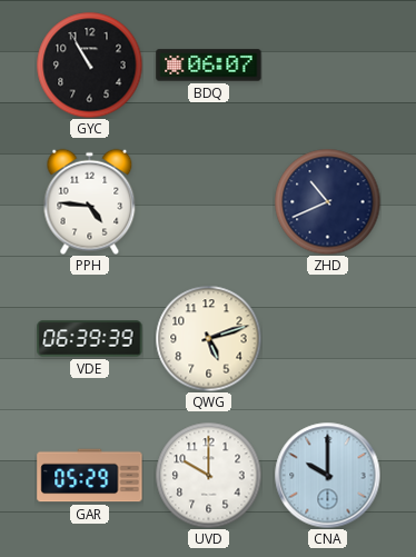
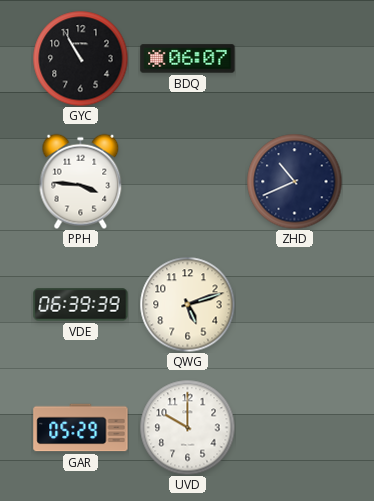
PPH: 4:46 -> 3:46
CNA: 10:00 -> none
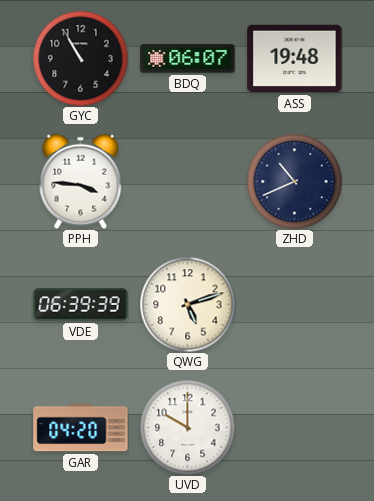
ASS: none -> 19:48
GAR: 05:29 -> 04:20
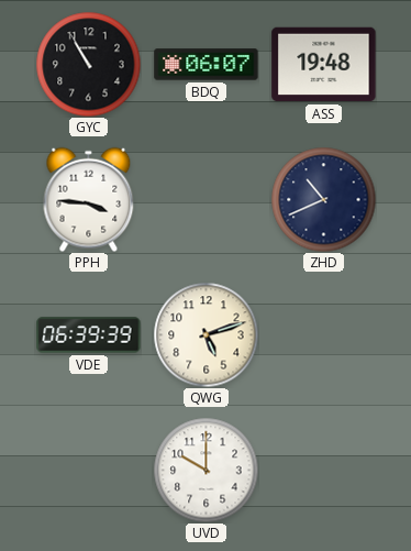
GAR: 04:20 -> none
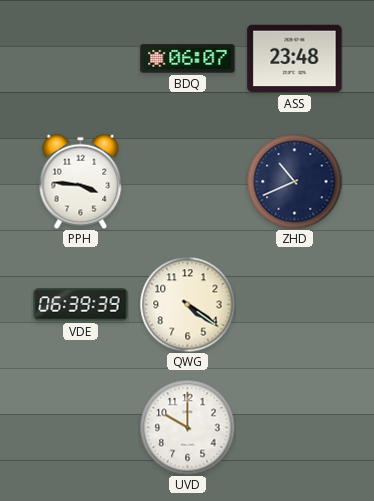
GYC: 10:55 -> none
ASS: 19:48 -> 23:48
QWG: 5:12 -> 4:21
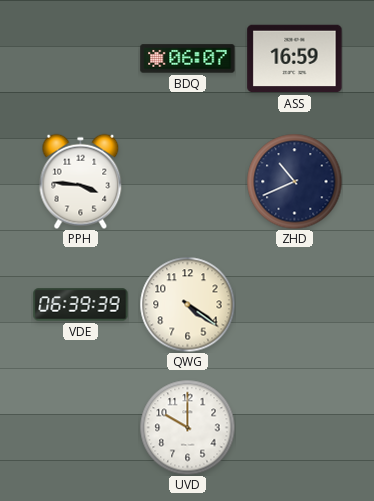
ASS: 23:48 -> 16:59
